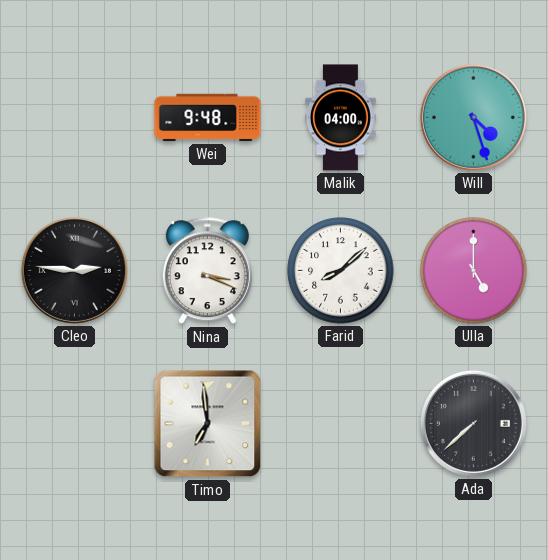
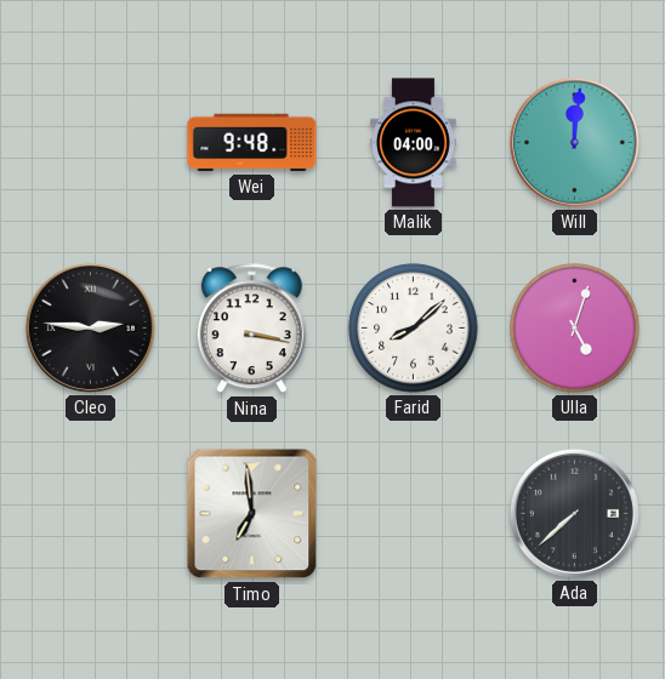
Will: 4:27 -> 12:01
Nina: 3:19 -> 3:17
Ulla: 5:00 -> 5:03
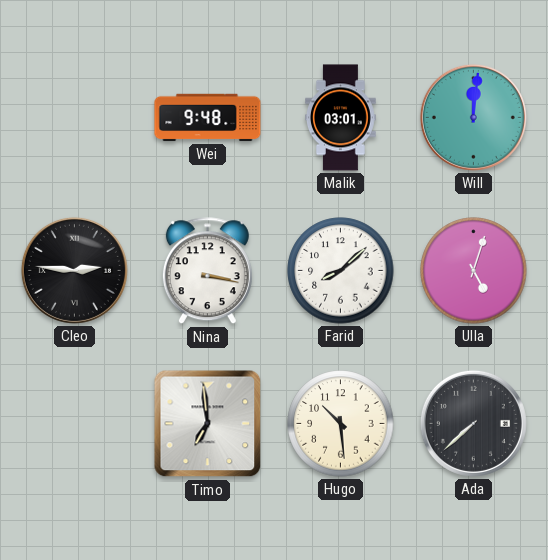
Malik: 04:00 -> 03:01
Hugo: none -> 10:29
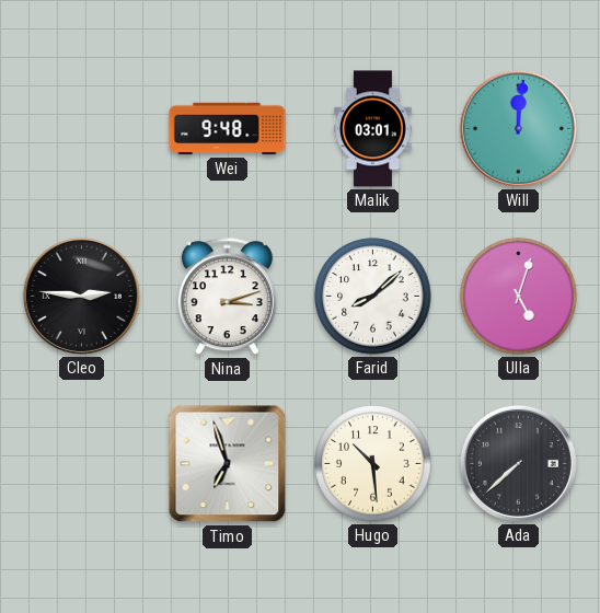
Nina: 3:17 -> 3:12
Timo: 6:59 -> 6:57
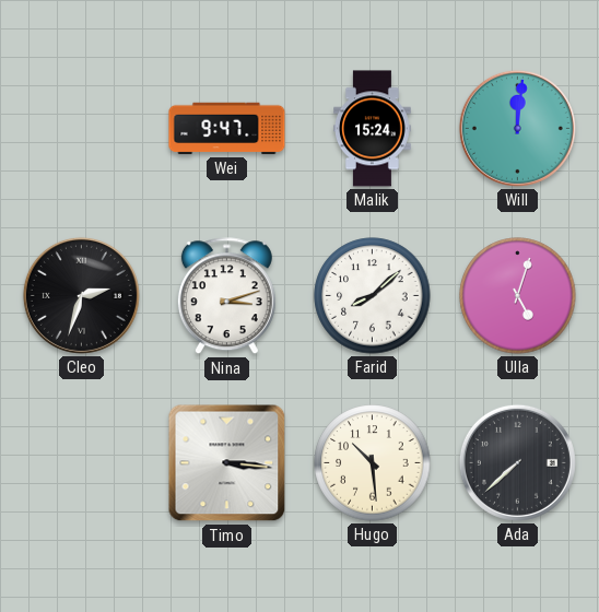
Wei: 9:48 -> 9:47
Malik: 03:01 -> 15:24
Cleo: 2:46 -> 2:33
Timo: 6:57 -> 3:16
